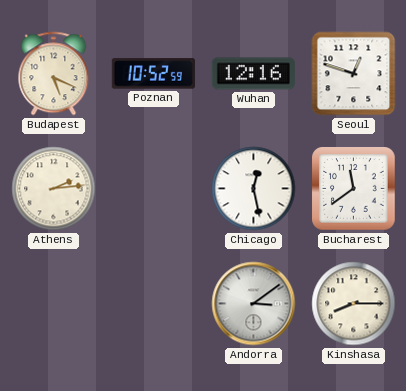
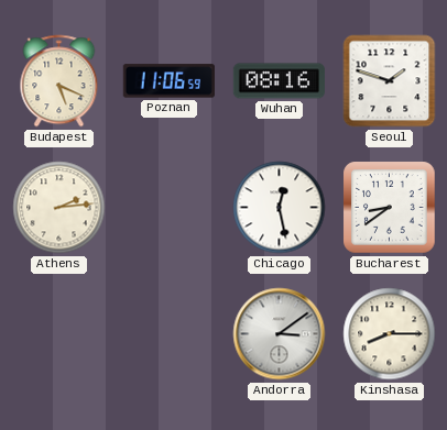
Poznan: 10:52 -> 11:06
Wuhan: 12:16 -> 08:16
Seoul: 12:48 -> 1:48
Bucharest: 11:39 -> 8:39
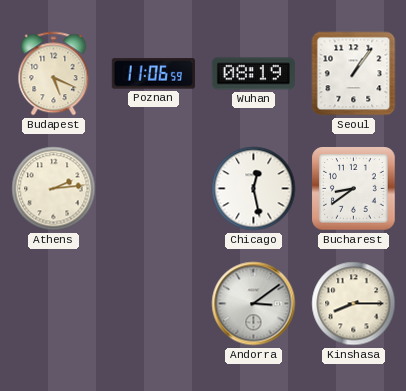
Wuhan: 08:16 -> 08:19
Seoul: 1:48 -> 1:06
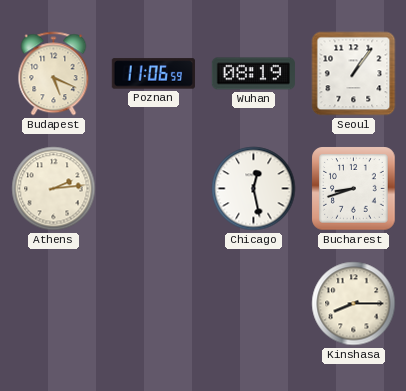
Bucharest: 8:39 -> 8:42
Andorra: 3:09 -> none
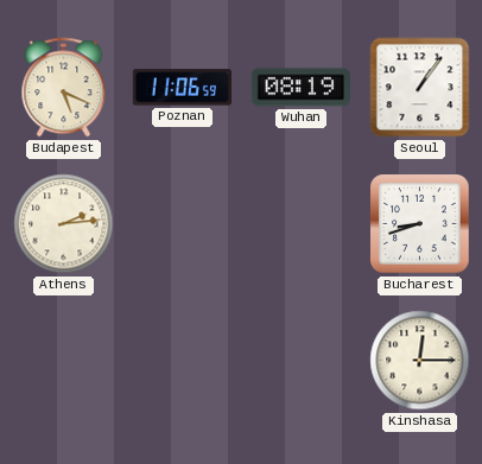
Chicago: 12:28 -> none
Kinshasa: 8:15 -> 12:15
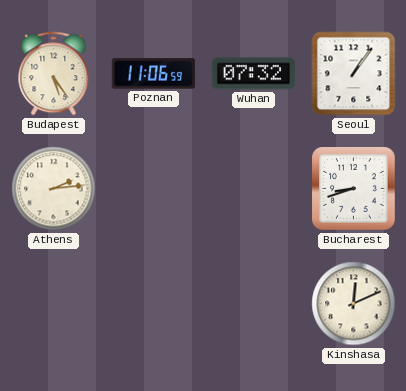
Budapest: 5:19 -> 5:24
Wuhan: 08:19 -> 07:32
Kinshasa: 12:15 -> 12:11
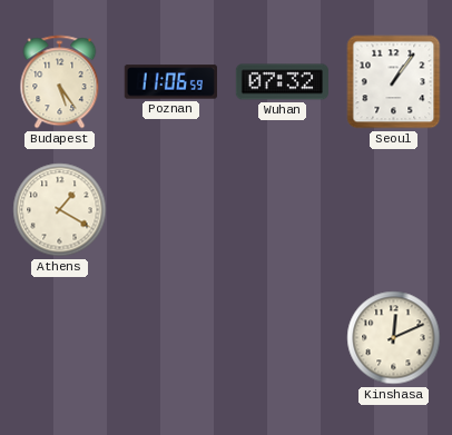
Athens: 2:14 -> 1:20
Bucharest: 8:42 -> none
